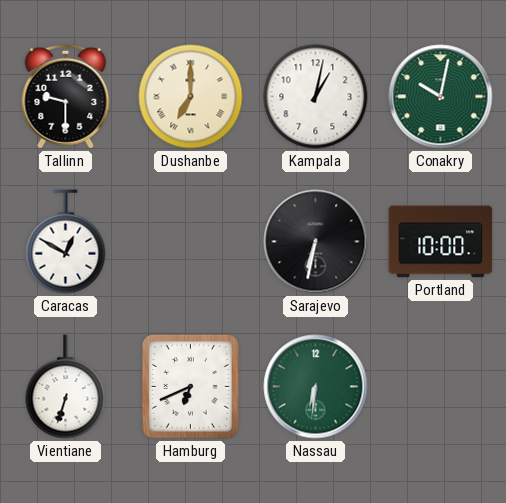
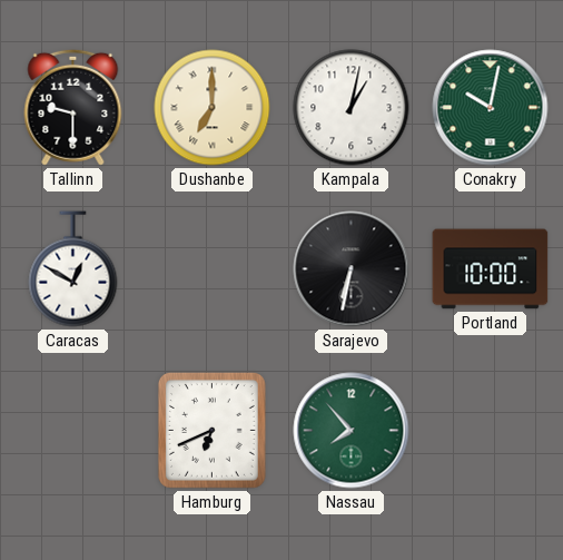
Vientiane: 6:33 -> none
Nassau: 6:31 -> 7:53
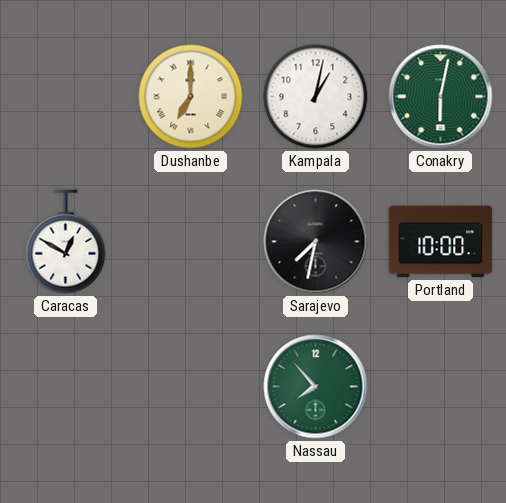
Tallinn: 9:30 -> none
Conakry: 10:02 -> 6:02
Sarajevo: 6:32 -> 7:32
Hamburg: 6:41 -> none
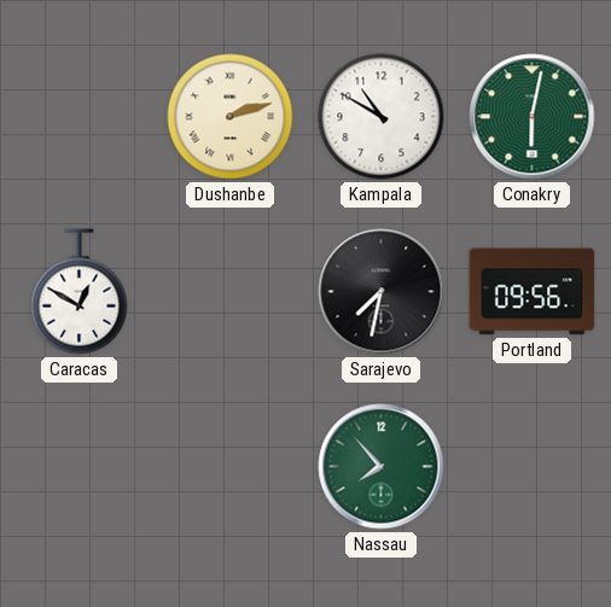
Dushanbe: 7:00 -> 2:12
Kampala: 1:02 -> 10:50
Portland: 10:00 -> 09:56
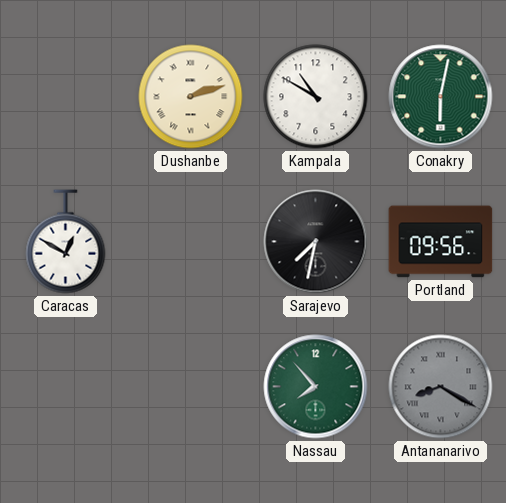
Antananarivo: none -> 8:20
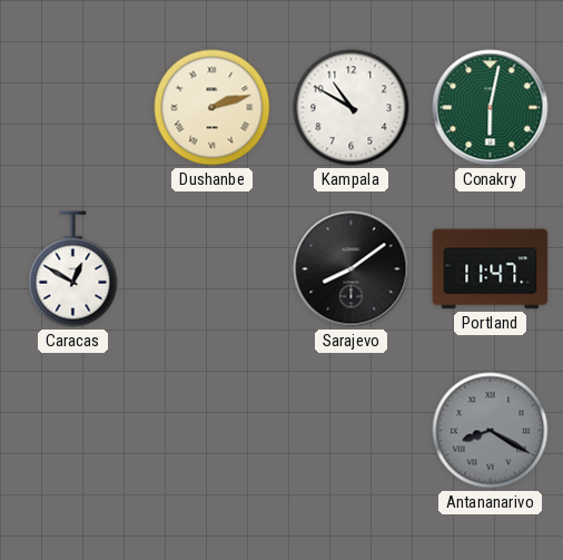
Sarajevo: 7:32 -> 8:09
Portland: 09:56 -> 11:47
Nassau: 7:53 -> none
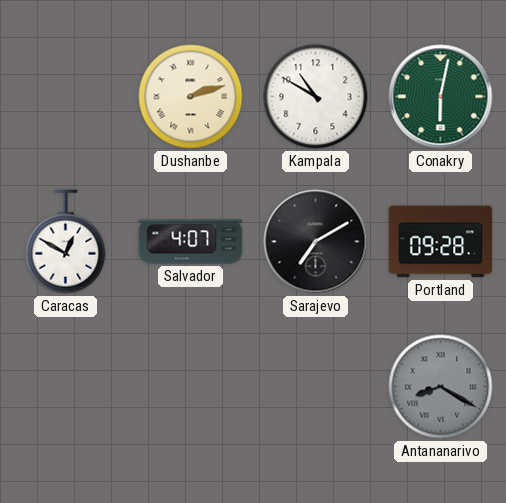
Salvador: none -> 4:07
Sarajevo: 8:09 -> 7:10
Portland: 11:47 -> 09:28
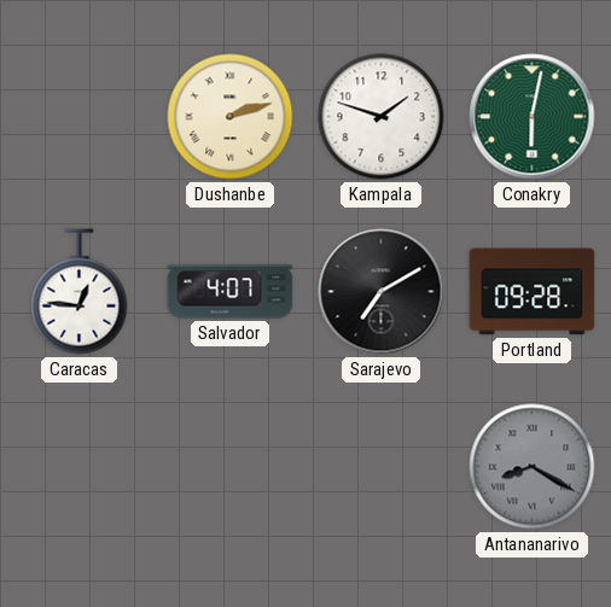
Kampala: 10:50 -> 1:48
Caracas: 12:50 -> 12:46
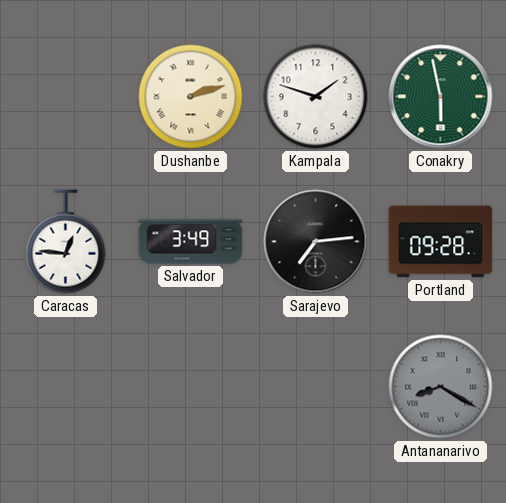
Conakry: 6:02 -> 5:58
Salvador: 4:07 -> 3:49
Sarajevo: 7:10 -> 7:14
